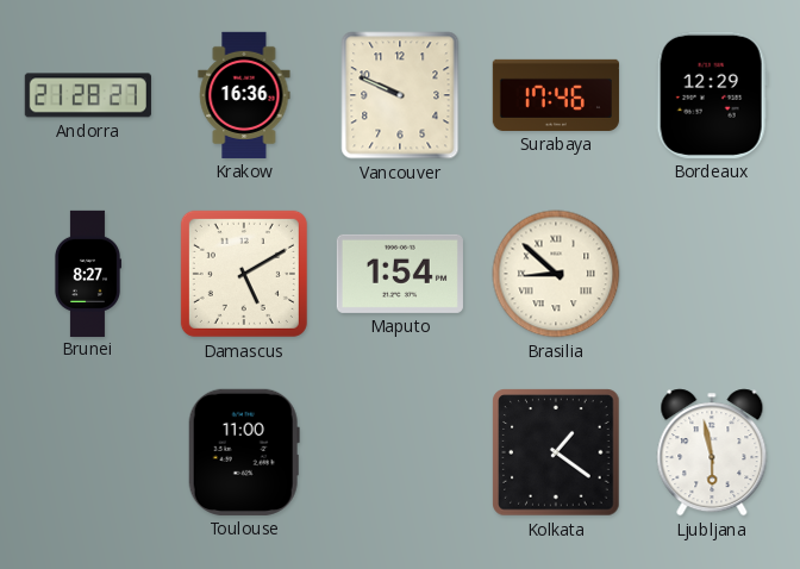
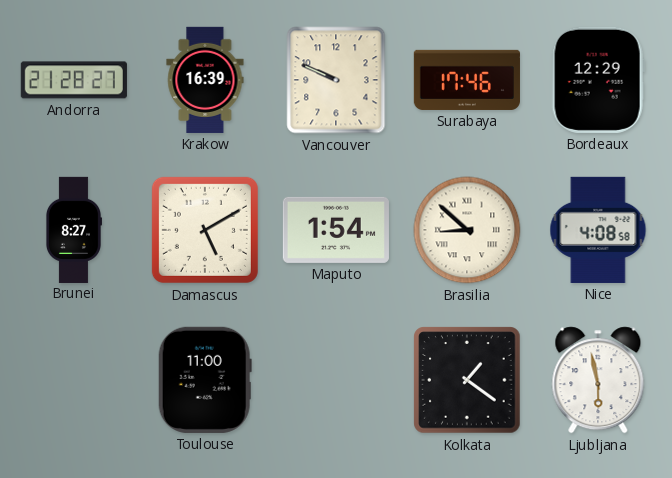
Krakow: 16:36 -> 16:39
Nice: none -> 4:08
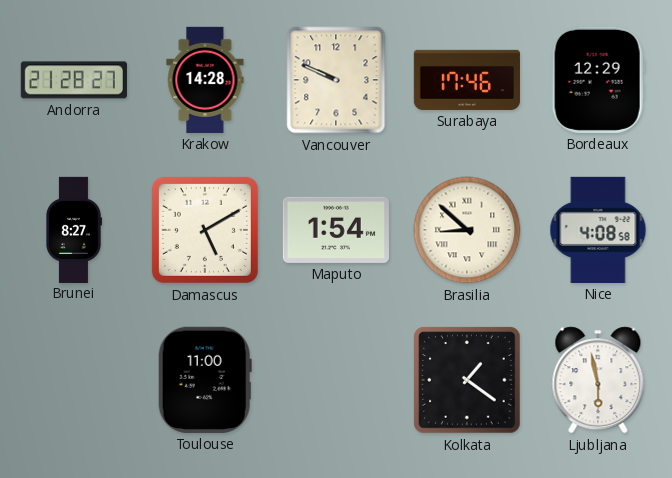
Krakow: 16:39 -> 14:28
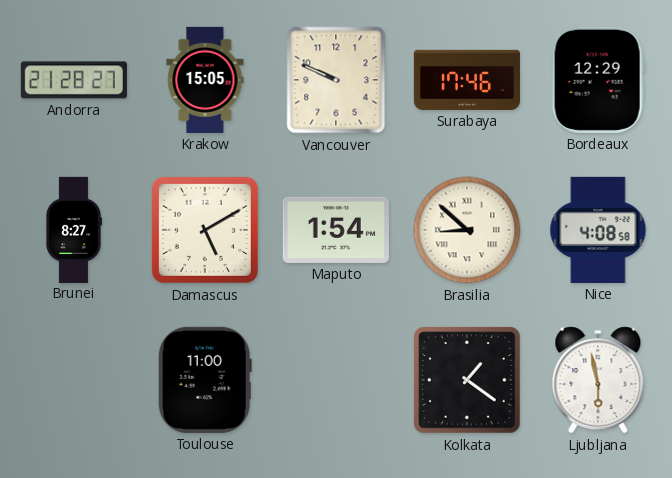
Krakow: 14:28 -> 15:05
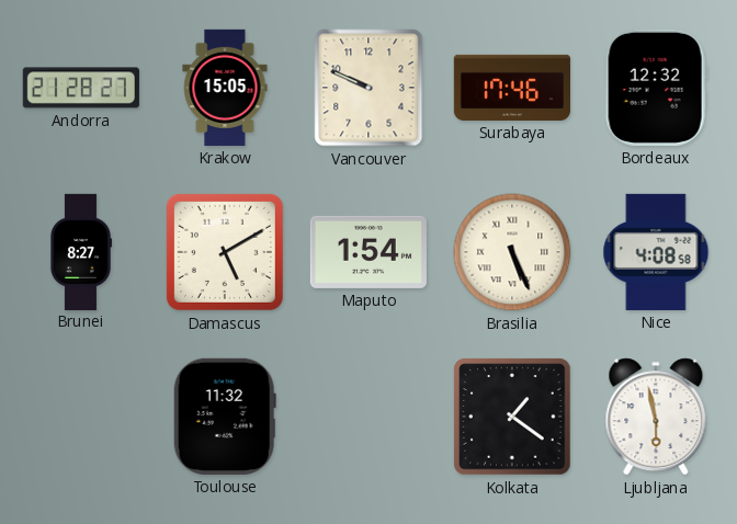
Bordeaux: 12:29 -> 12:32
Brasilia: 8:52 -> 5:26
Toulouse: 11:00 -> 11:32
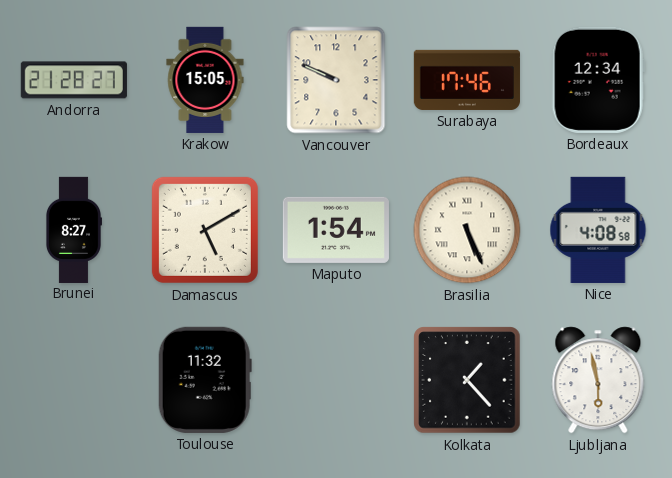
Bordeaux: 12:32 -> 12:34
Kolkata: 1:21 -> 1:23
